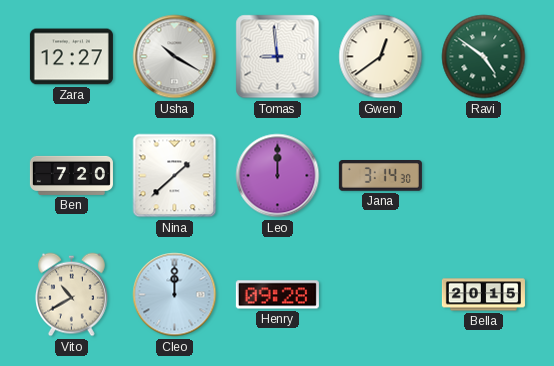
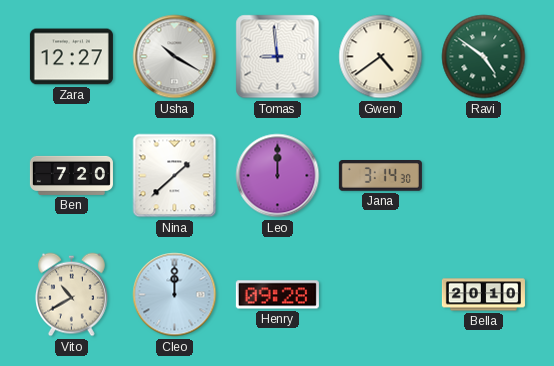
Gwen: 12:39 -> 4:39
Bella: 20:15 -> 20:10
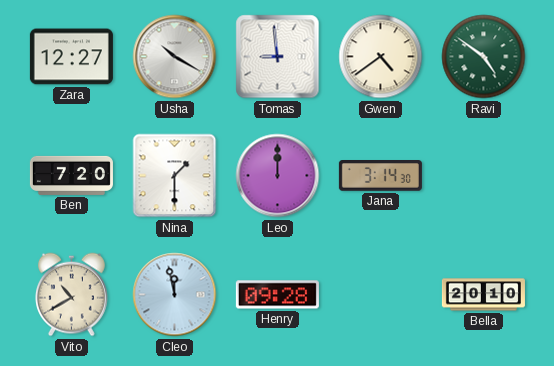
Nina: 1:38 -> 1:30
Cleo: 12:00 -> 11:58
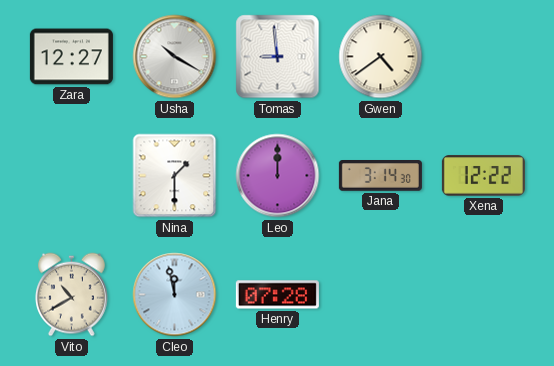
Ravi: 4:51 -> none
Ben: 7:20 -> none
Xena: none -> 12:22
Henry: 09:28 -> 07:28
Bella: 20:10 -> none
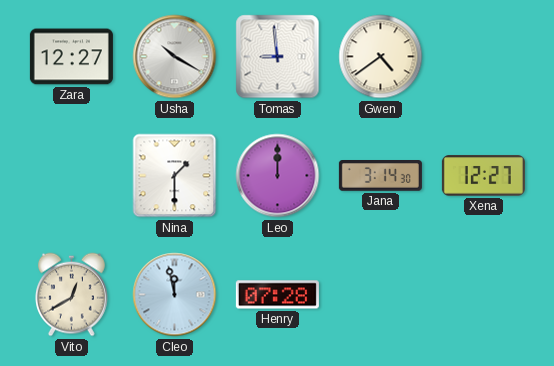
Xena: 12:22 -> 12:27
Vito: 10:40 -> 12:40
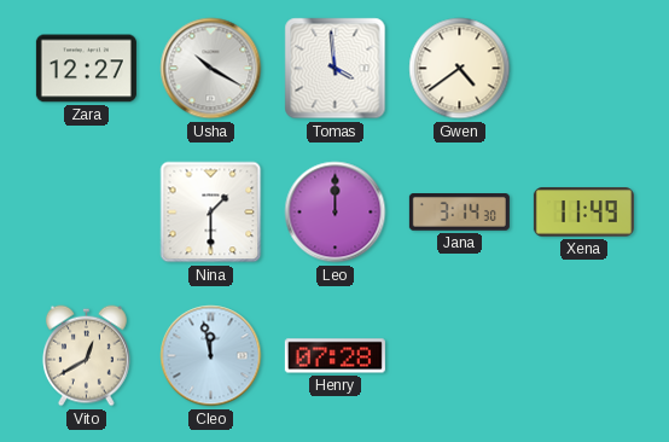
Tomas: 8:59 -> 3:59
Xena: 12:27 -> 11:49
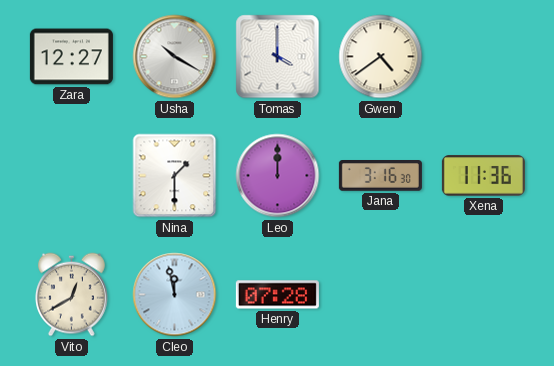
Tomas: 3:59 -> 4:00
Jana: 3:14 -> 3:16
Xena: 11:49 -> 11:36
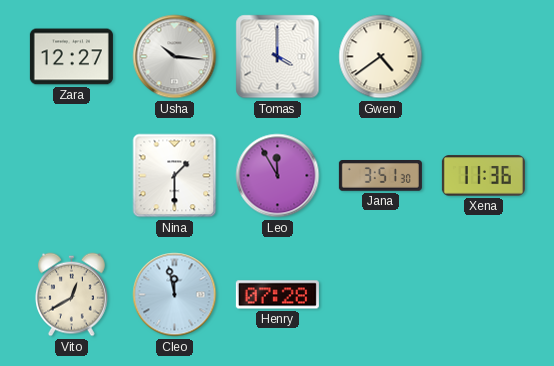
Usha: 10:20 -> 10:16
Leo: 12:00 -> 11:55
Jana: 3:16 -> 3:51
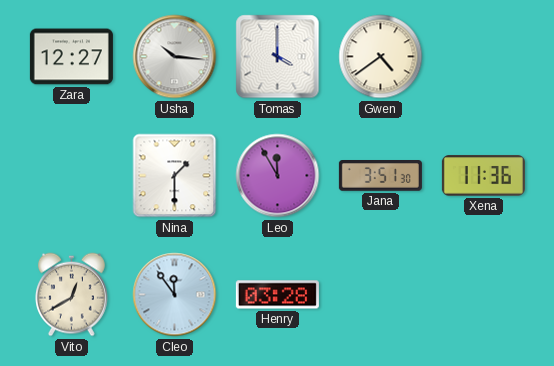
Cleo: 11:58 -> 11:54
Henry: 07:28 -> 03:28
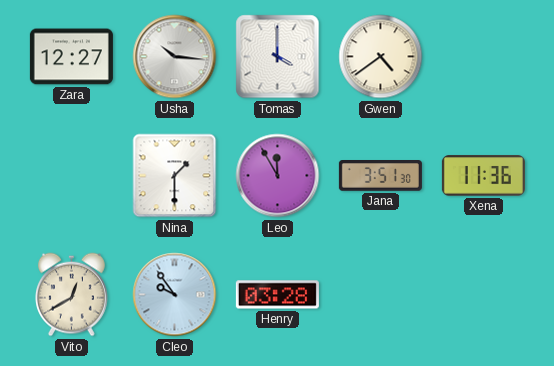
Cleo: 11:54 -> 9:54
